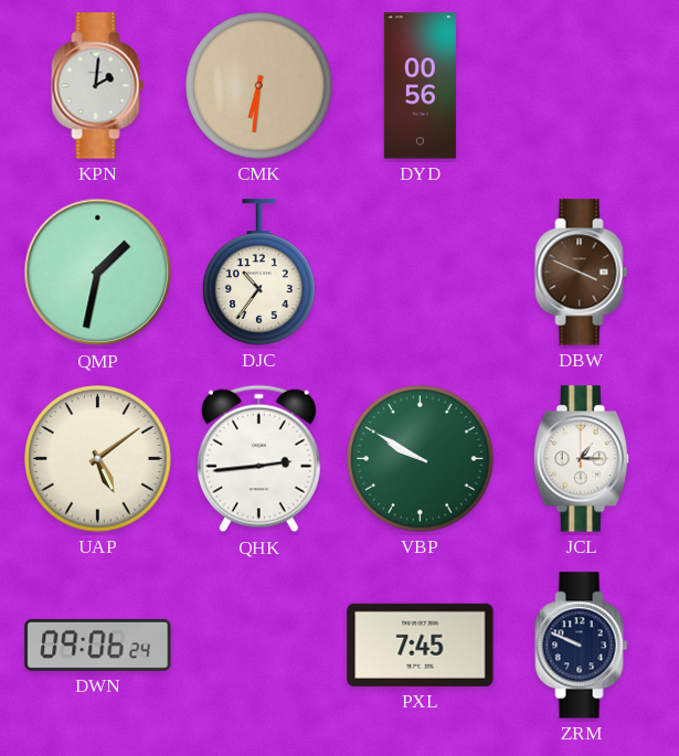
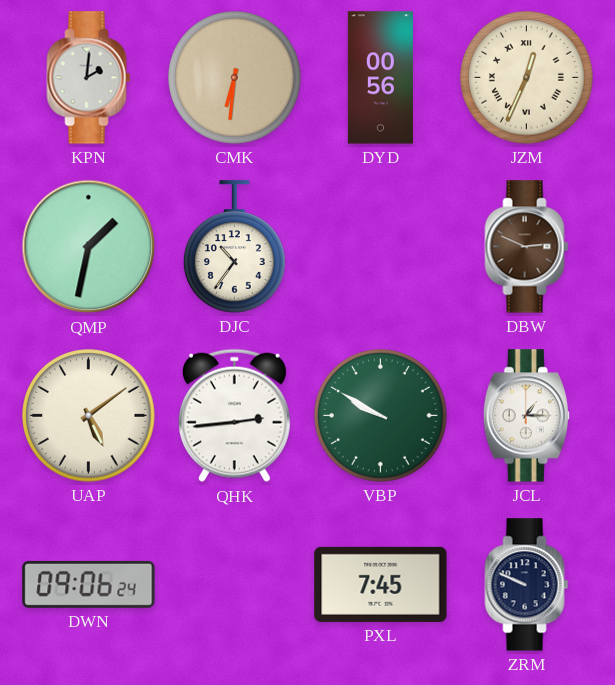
JZM: none -> 12:34
DBW: 3:49 -> 2:49
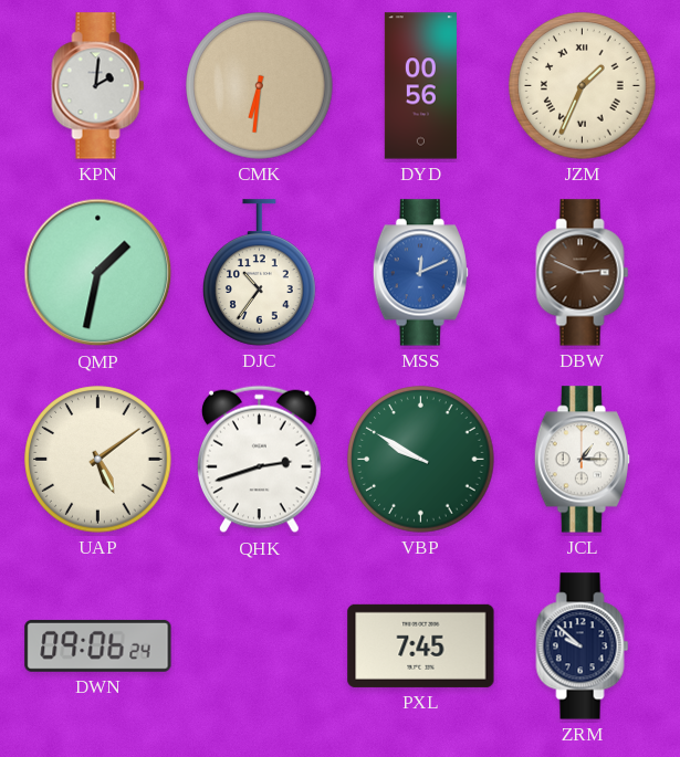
JZM: 12:34 -> 1:34
MSS: none -> 12:11
QHK: 2:44 -> 2:42
ZRM: 9:49 -> 9:52
